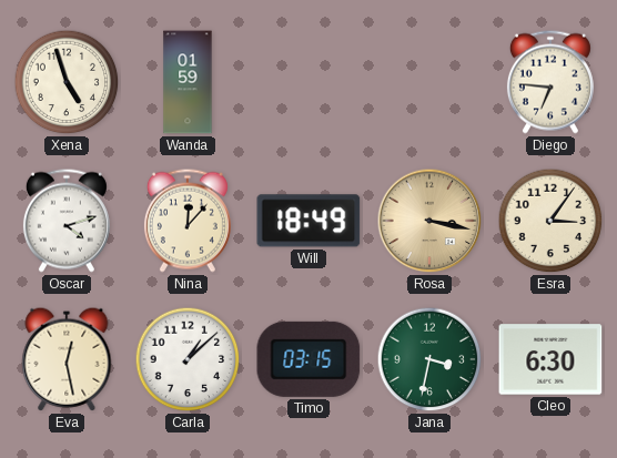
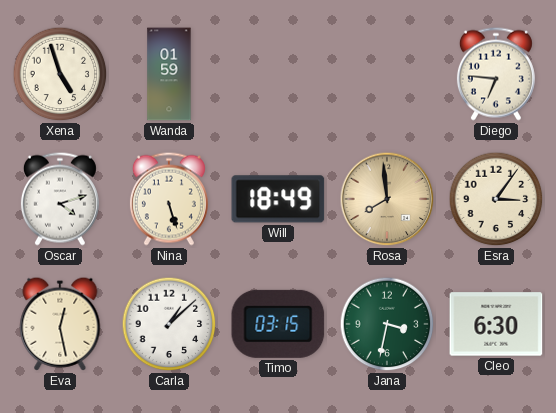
Nina: 12:07 -> 5:27
Rosa: 3:17 -> 7:59
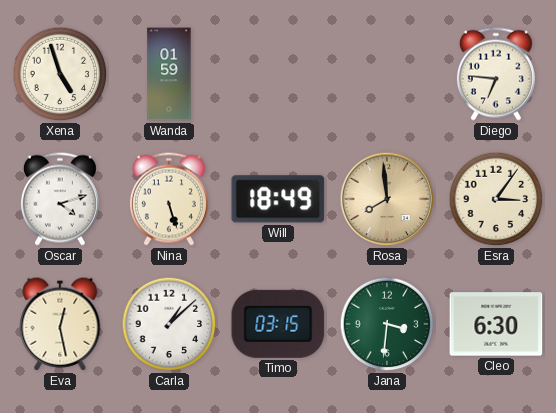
Jana: 3:32 -> 3:31
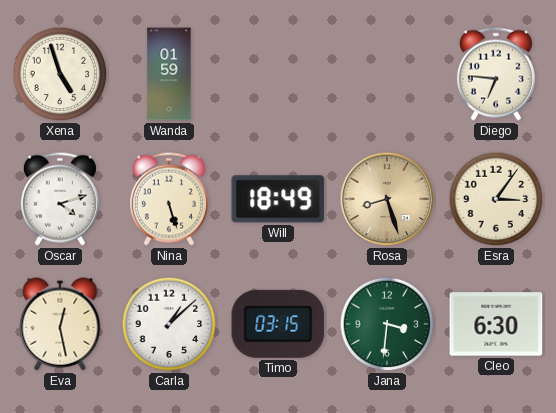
Rosa: 7:59 -> 8:27
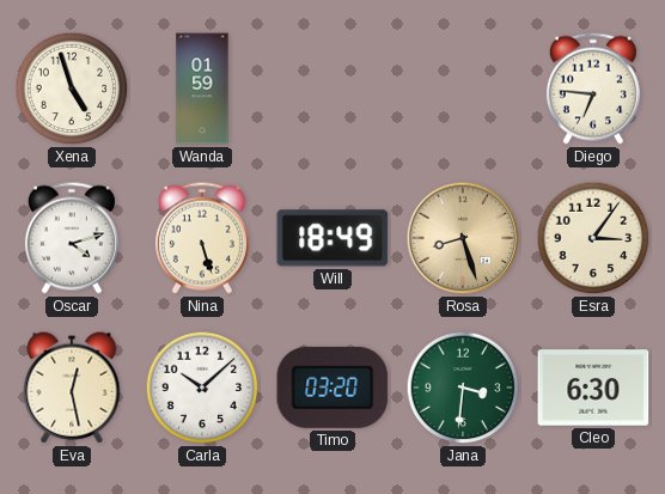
Carla: 1:08 -> 10:08
Timo: 03:15 -> 03:20
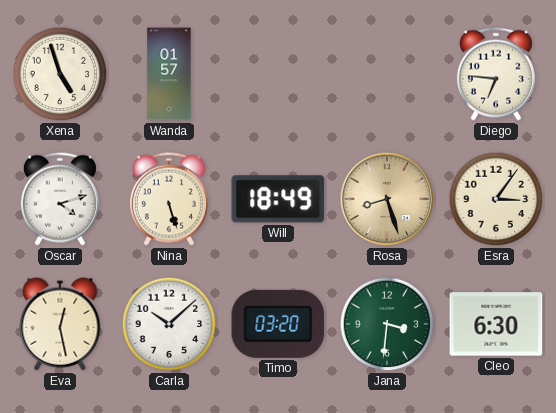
Wanda: 01:59 -> 01:57
